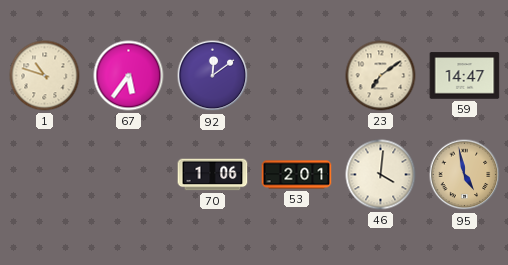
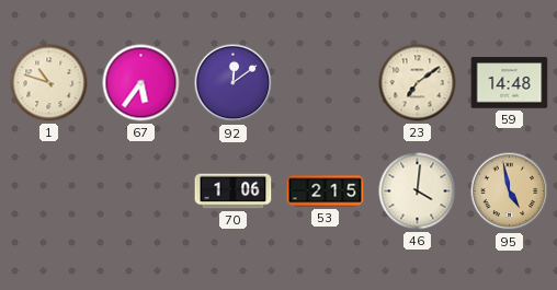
59: 14:47 -> 14:48
53: 2:01 -> 2:15
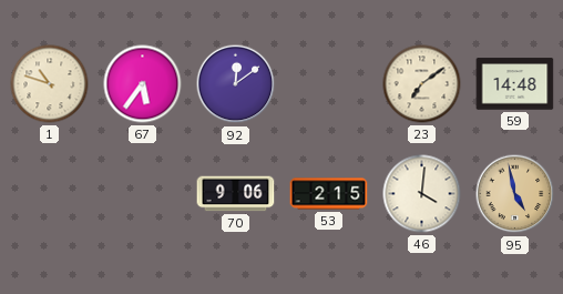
70: 1:06 -> 9:06
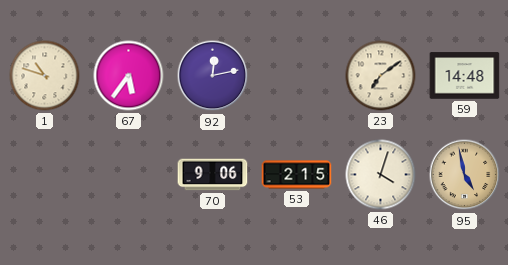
92: 12:09 -> 12:13
46: 4:01 -> 4:03
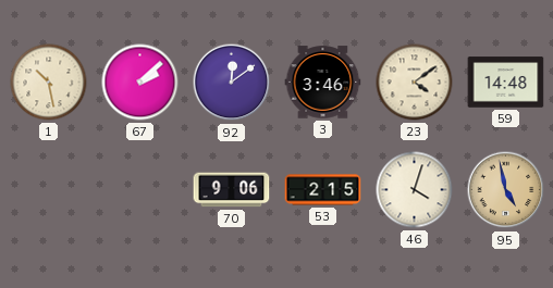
1: 10:48 -> 10:28
67: 5:36 -> 2:08
92: 12:13 -> 12:09
3: none -> 3:46
23: 7:09 -> 4:09
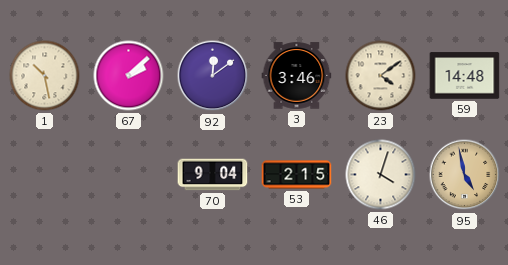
70: 9:06 -> 9:04
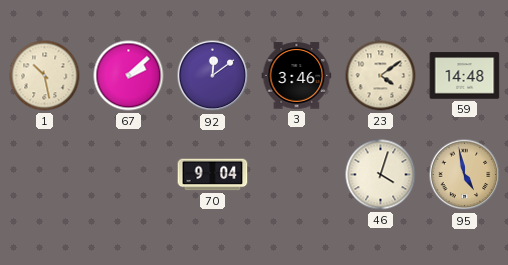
53: 2:15 -> none
